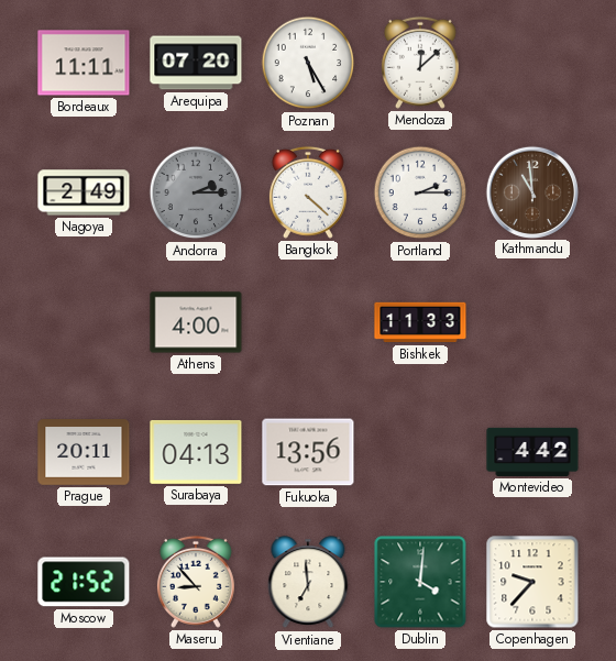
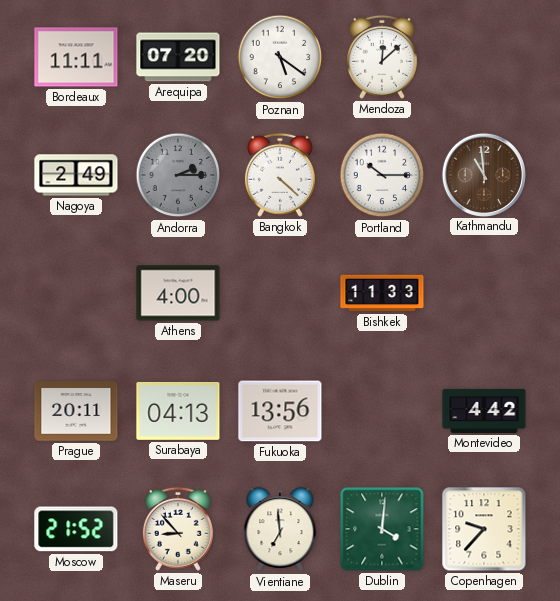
Poznan: 5:25 -> 5:21
Portland: 2:15 -> 10:15
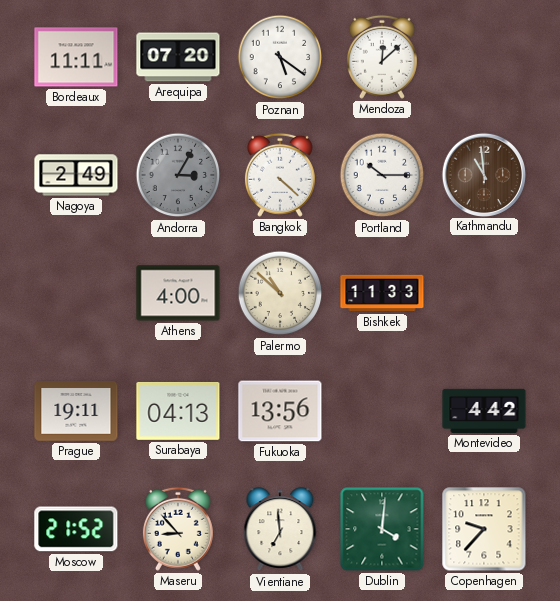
Andorra: 2:15 -> 3:05
Palermo: none -> 10:52
Prague: 20:11 -> 19:11
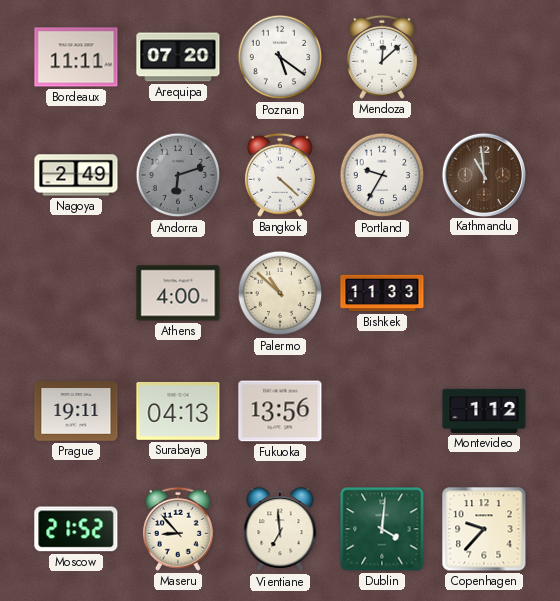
Andorra: 3:05 -> 6:12
Portland: 10:15 -> 9:35
Montevideo: 4:42 -> 1:12
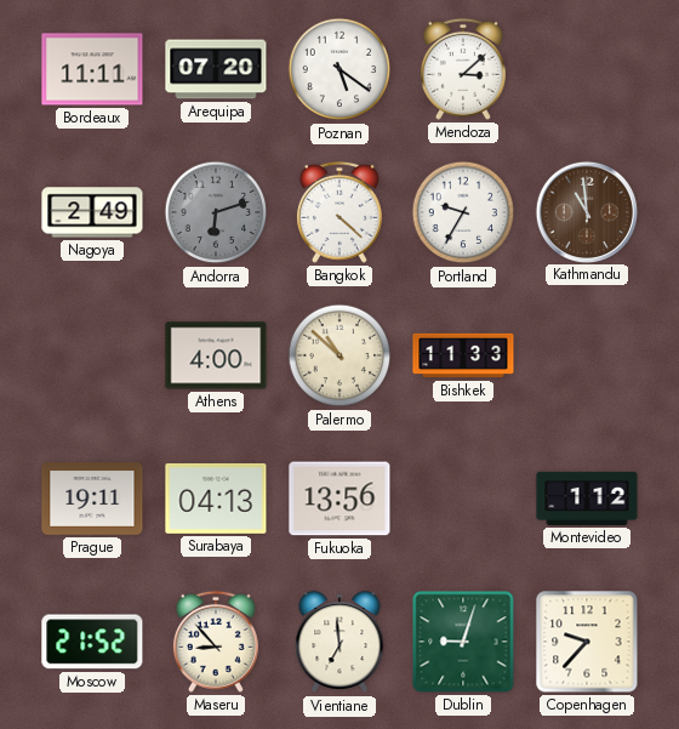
Mendoza: 12:08 -> 3:08
Dublin: 4:01 -> 9:03
